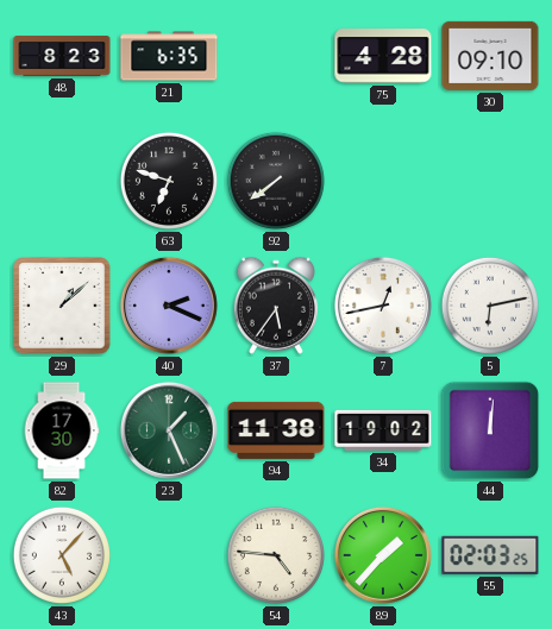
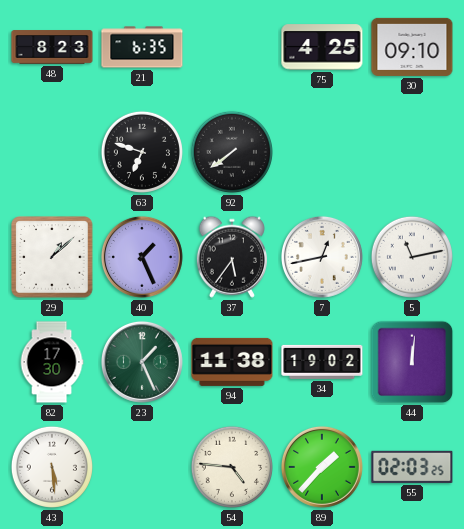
75: 4:28 -> 4:25
40: 2:19 -> 1:26
5: 6:13 -> 11:13
43: 5:07 -> 5:29
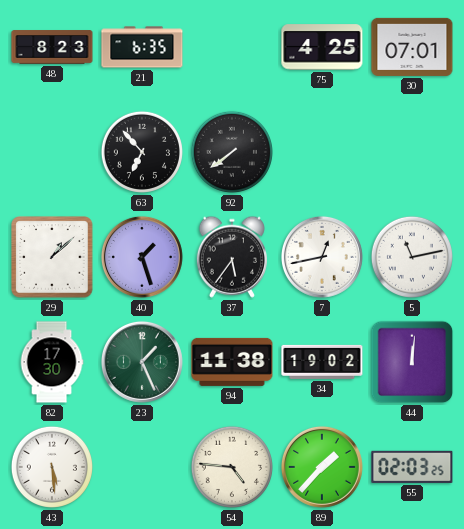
30: 09:10 -> 07:01
63: 6:48 -> 6:53
40: 1:26 -> 1:27
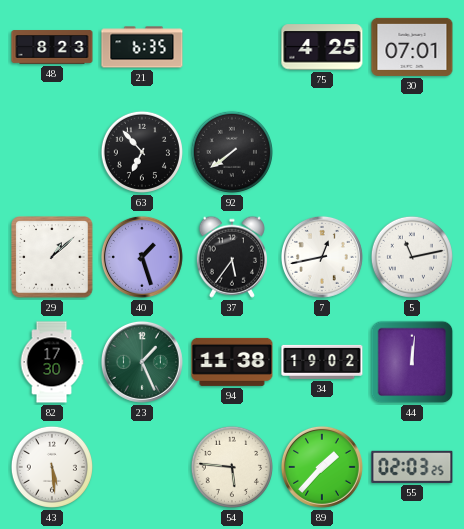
54: 4:46 -> 5:46
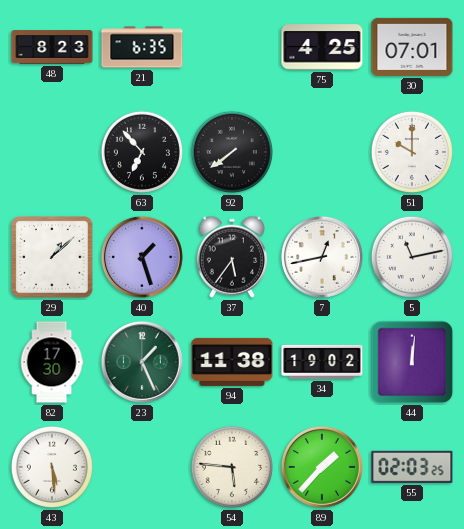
51: none -> 10:00
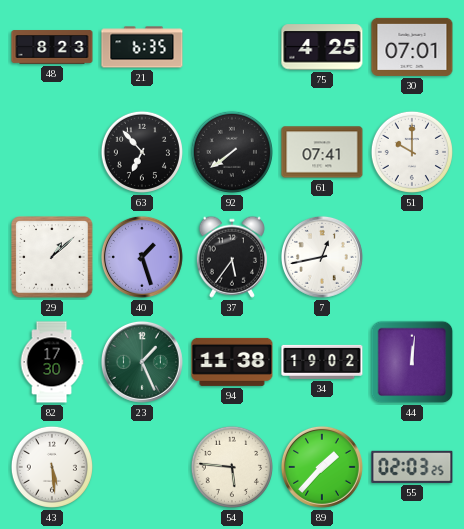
61: none -> 07:41
5: 11:13 -> none
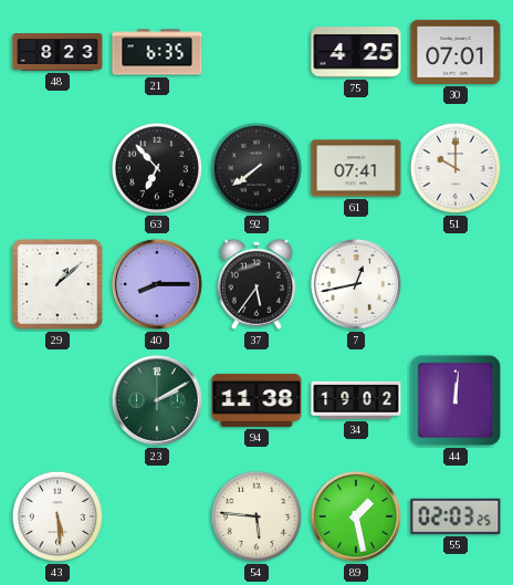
40: 1:27 -> 8:15
82: 17:30 -> none
23: 1:26 -> 2:10
89: 1:37 -> 1:28
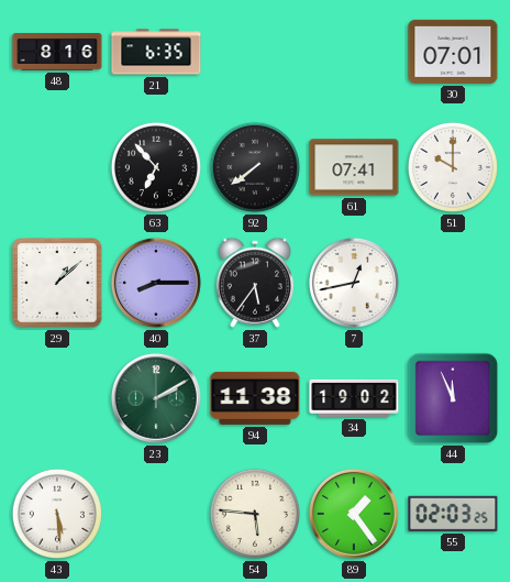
48: 8:23 -> 8:16
75: 4:25 -> none
44: 12:01 -> 11:56
89: 1:28 -> 1:24
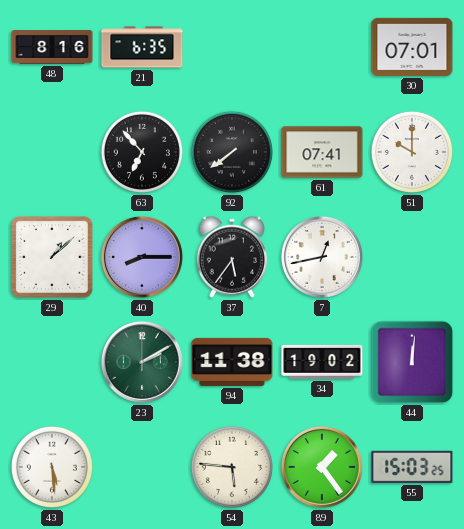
44: 11:56 -> 12:01
55: 02:03 -> 15:03
